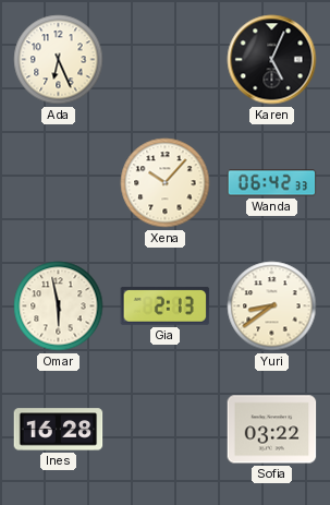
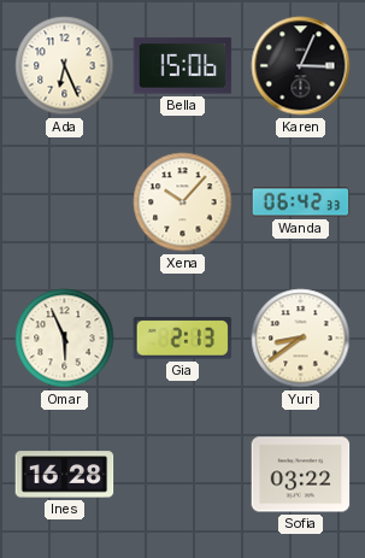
Bella: none -> 15:06
Karen: 5:04 -> 3:04
Omar: 5:58 -> 5:56
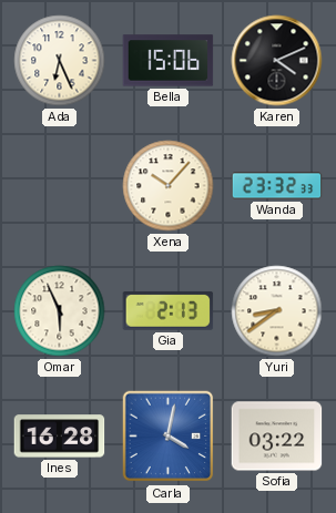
Karen: 3:04 -> 4:11
Wanda: 06:42 -> 23:32
Carla: none -> 4:02
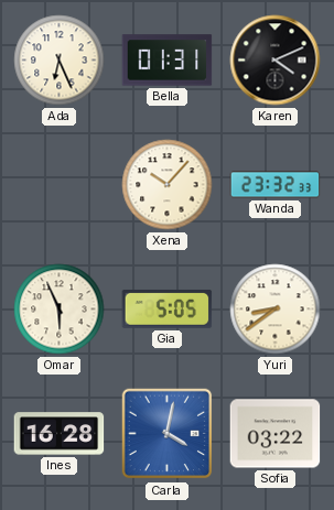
Bella: 15:06 -> 01:31
Gia: 2:13 -> 5:05
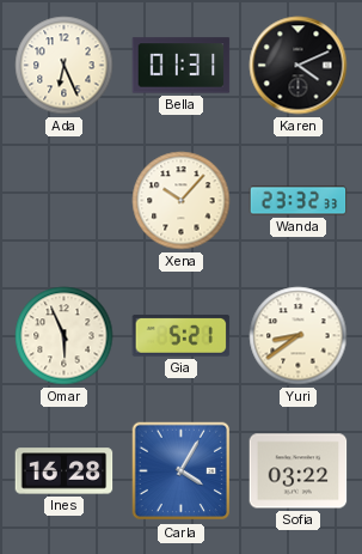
Gia: 5:05 -> 5:21
Carla: 4:02 -> 4:05
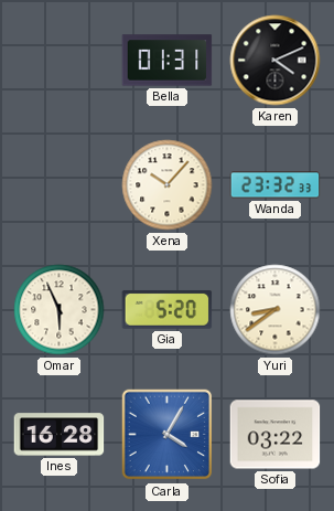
Ada: 6:26 -> none
Gia: 5:21 -> 5:20
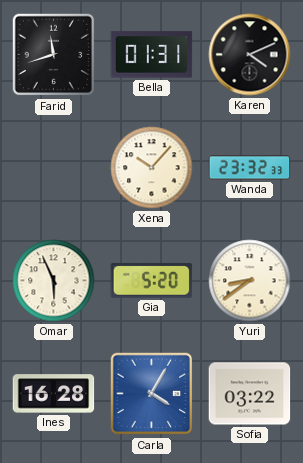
Farid: none -> 11:42
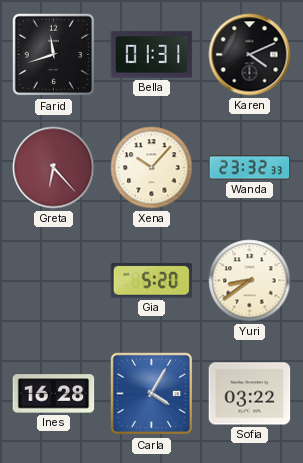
Greta: none -> 6:23
Omar: 5:56 -> none
